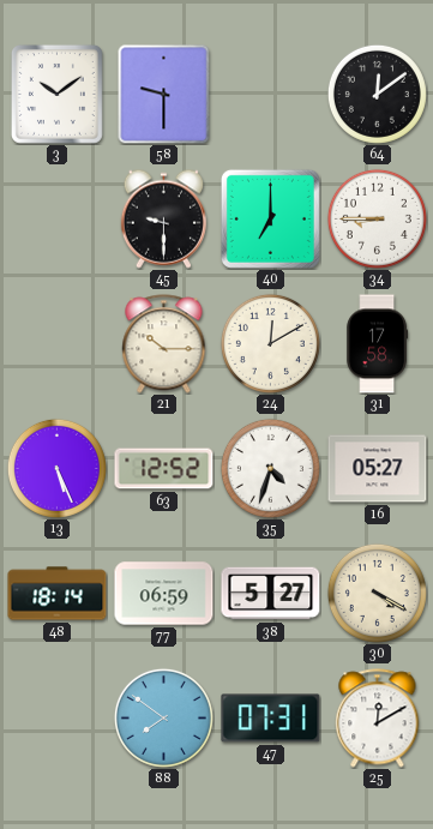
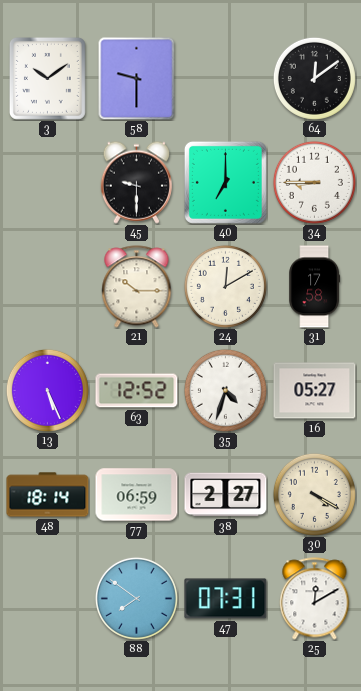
38: 5:27 -> 2:27
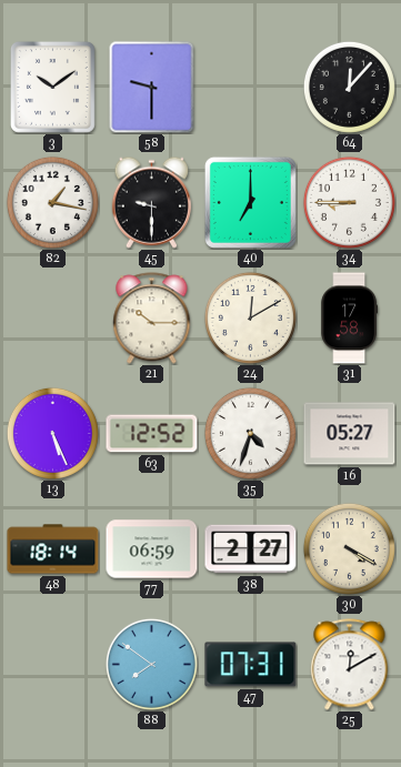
64: 12:09 -> 12:07
82: none -> 1:17
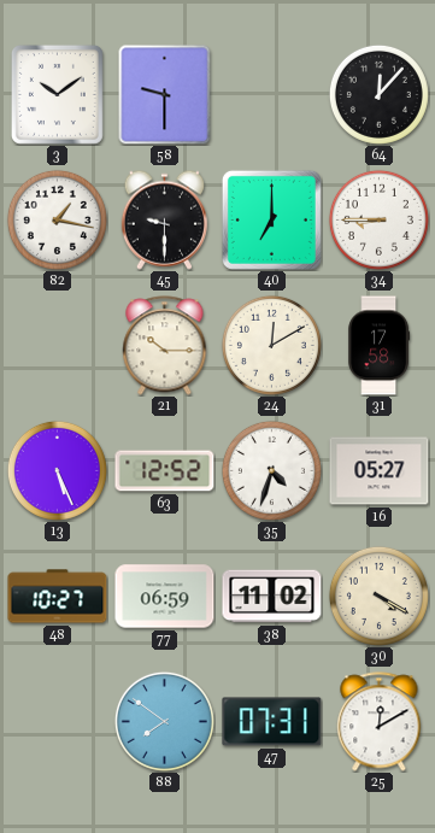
48: 18:14 -> 10:27
38: 2:27 -> 11:02
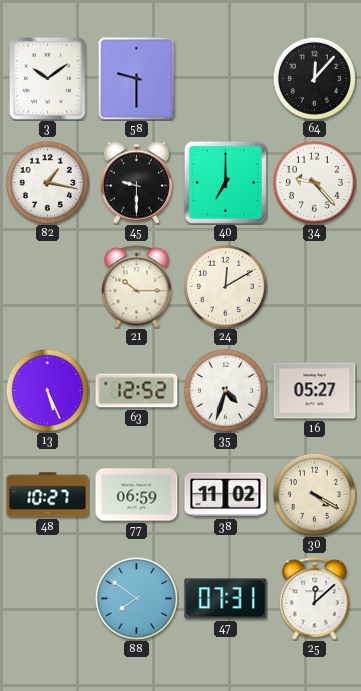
34: 8:45 -> 9:23
31: 17:58 -> none
25: 12:10 -> 12:08
